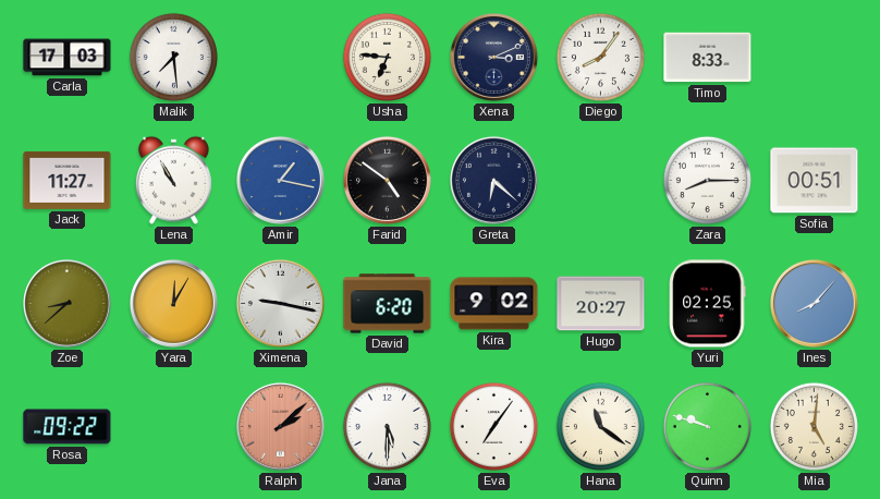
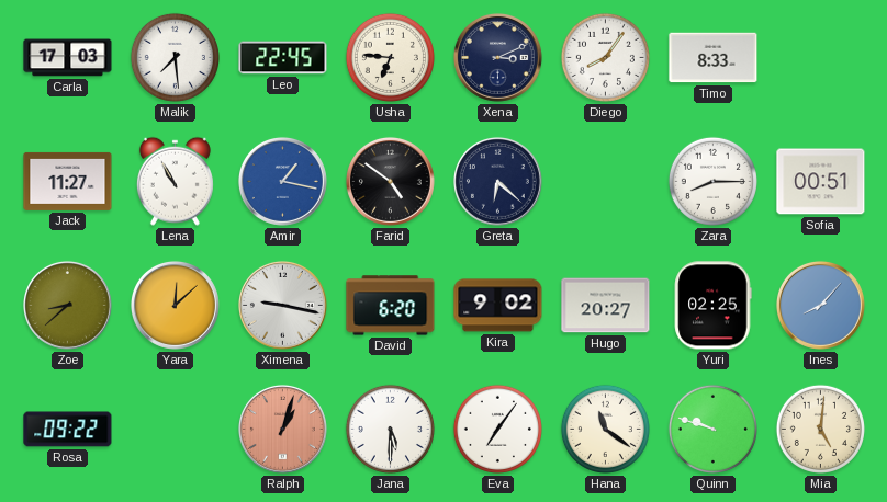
Leo: none -> 22:45
Yara: 12:05 -> 12:08
Ralph: 2:08 -> 1:03
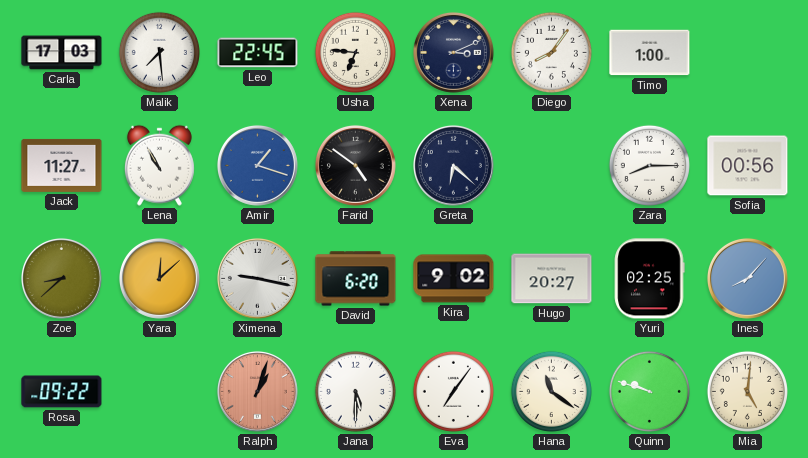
Timo: 8:33 -> 1:00
Amir: 1:17 -> 1:18
Sofia: 00:51 -> 00:56
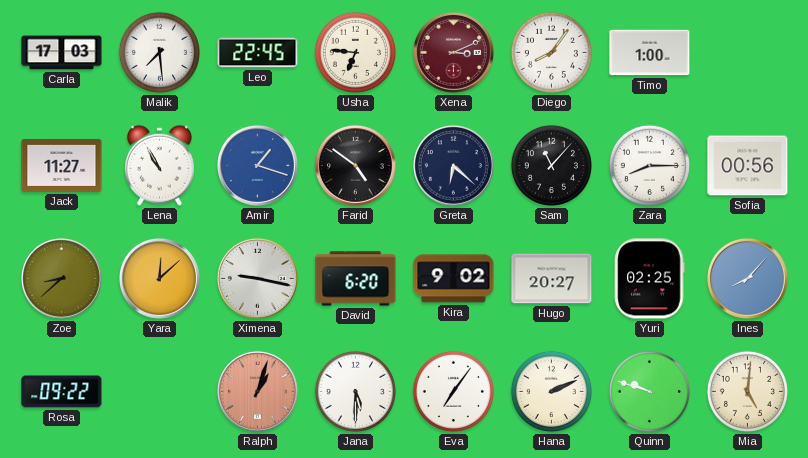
Xena dial: navy -> burgundy
Sam: none -> 11:07
Hana: 11:21 -> 2:11
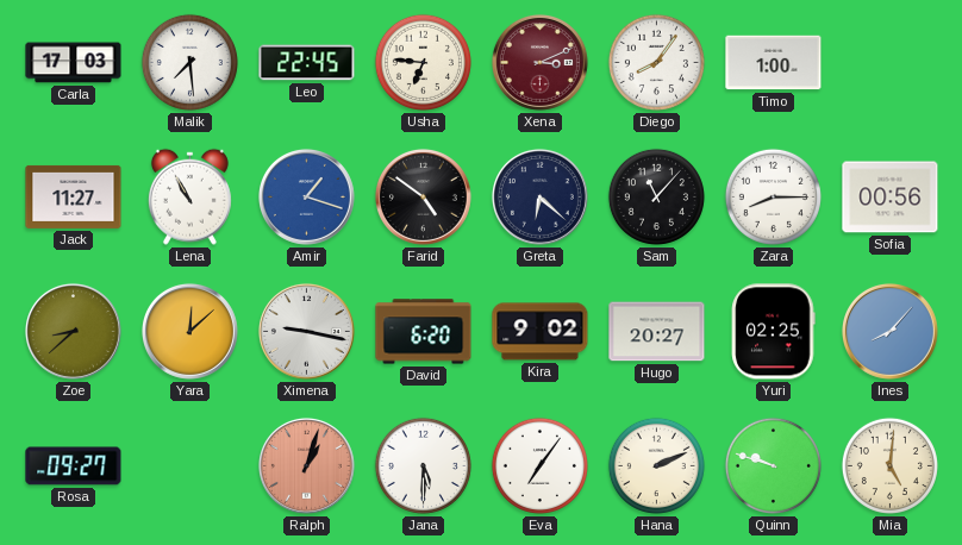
Rosa: 09:22 -> 09:27
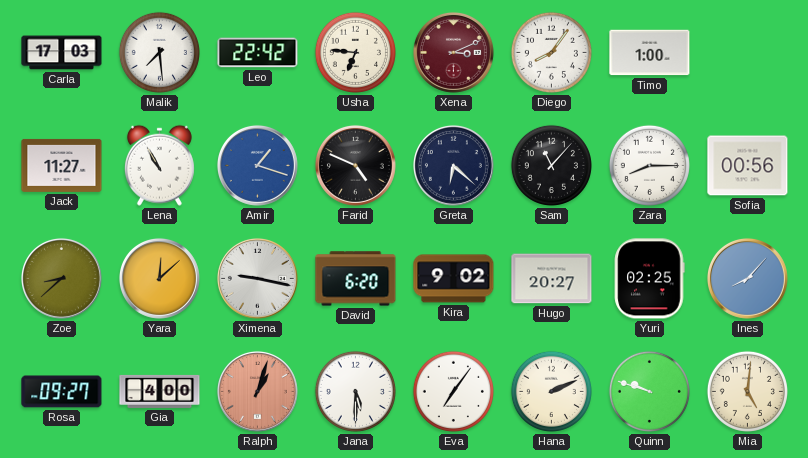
Leo: 22:45 -> 22:42
Farid: 4:51 -> 4:49
Gia: none -> 4:00
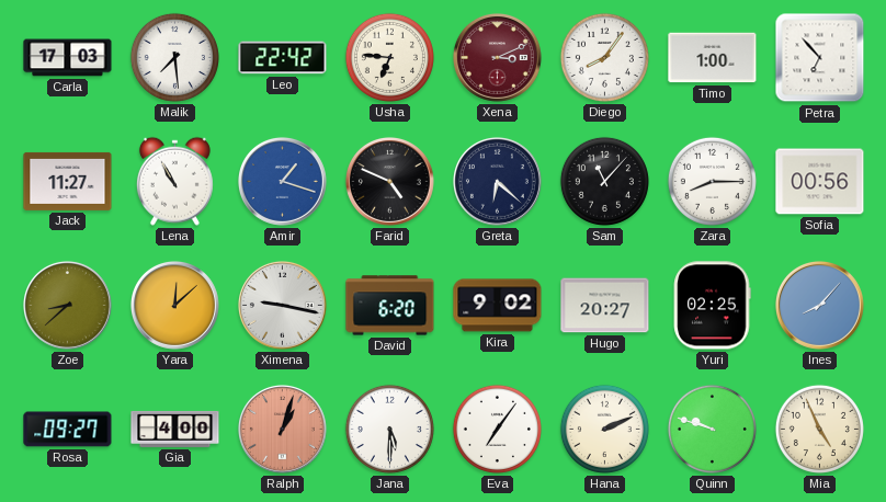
Petra: none -> 6:53
Mia: 5:01 -> 4:56
